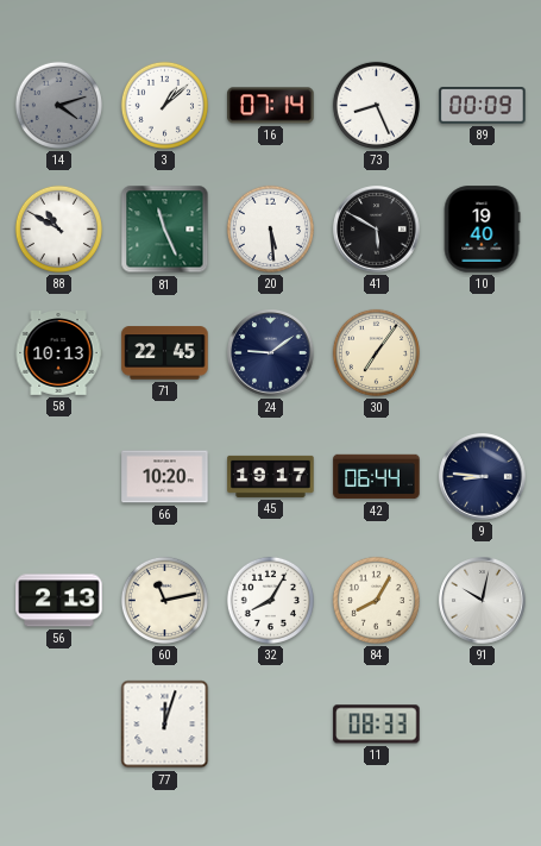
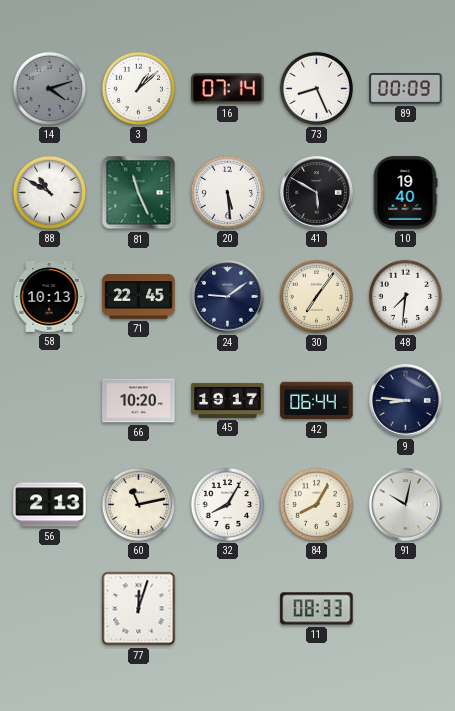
48: none -> 7:31
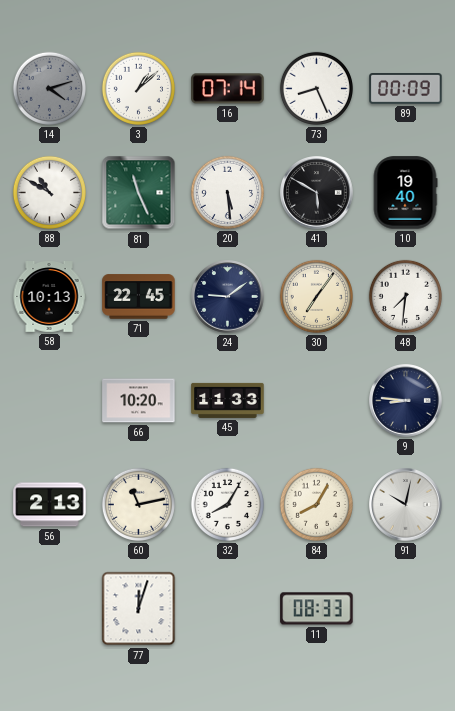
45: 19:17 -> 11:33
42: 06:44 -> none
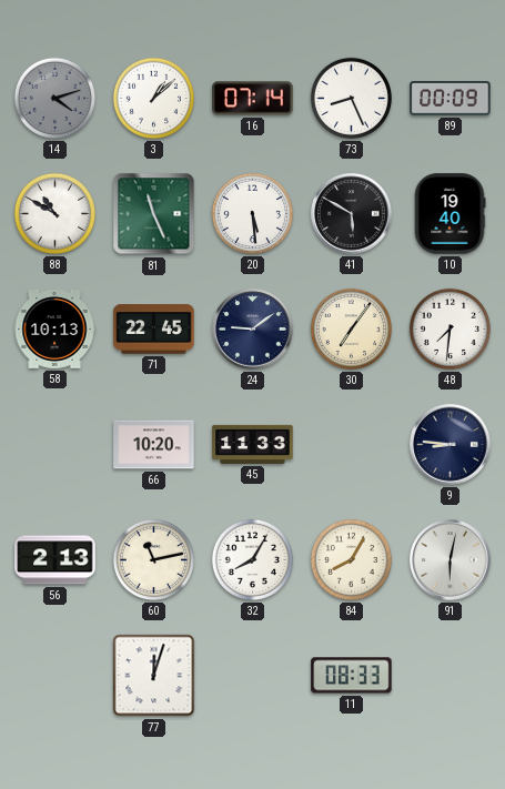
91: 10:02 -> 6:02
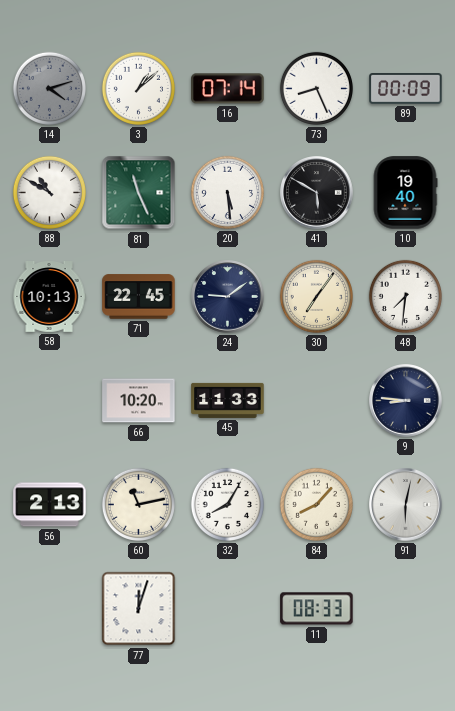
84: 8:05 -> 8:07
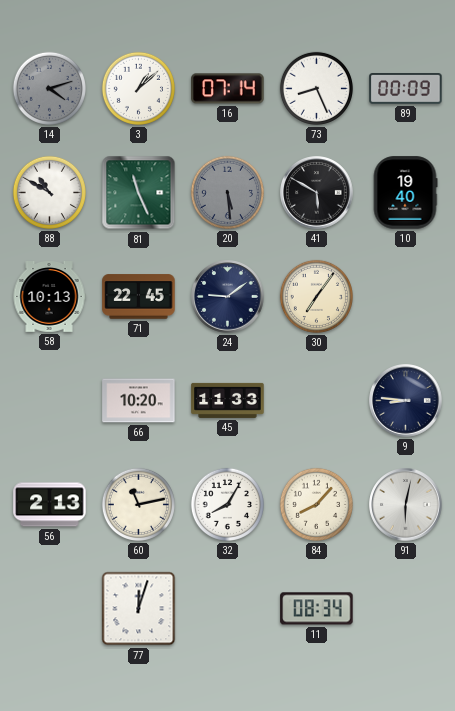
20 dial: white -> grey
48: 7:31 -> none
11: 08:33 -> 08:34
